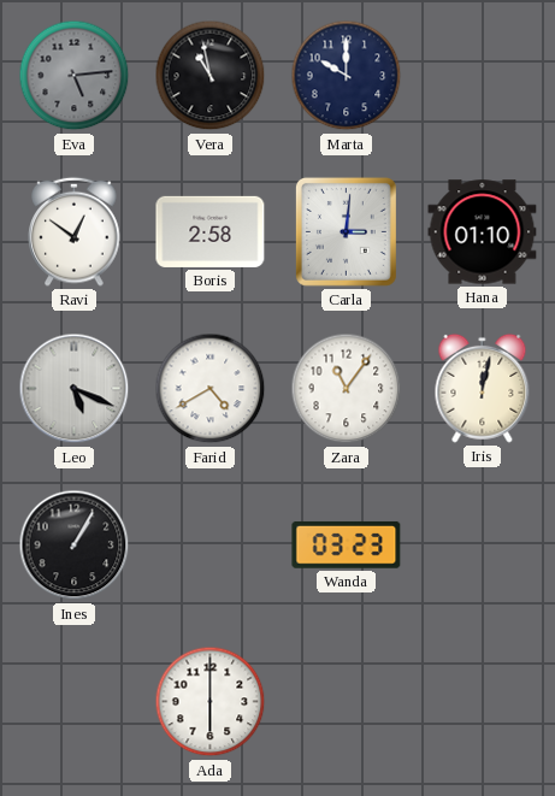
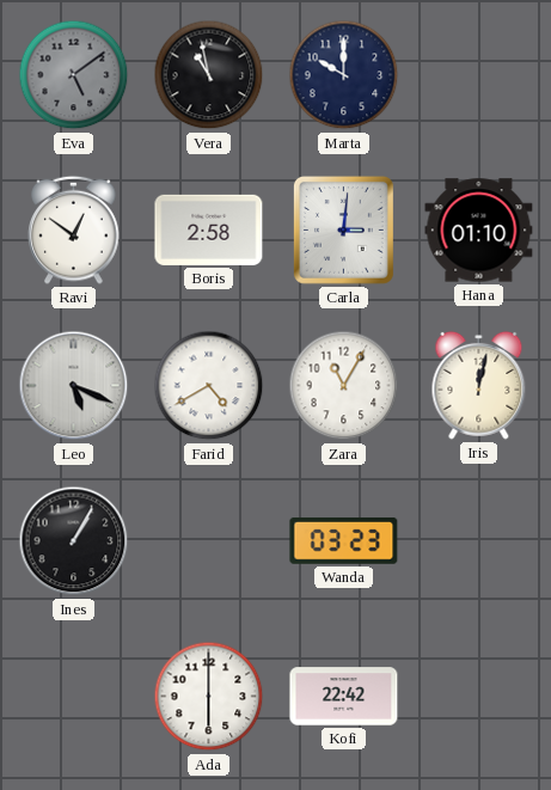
Eva: 5:14 -> 5:09
Zara: 11:06 -> 11:05
Kofi: none -> 22:42
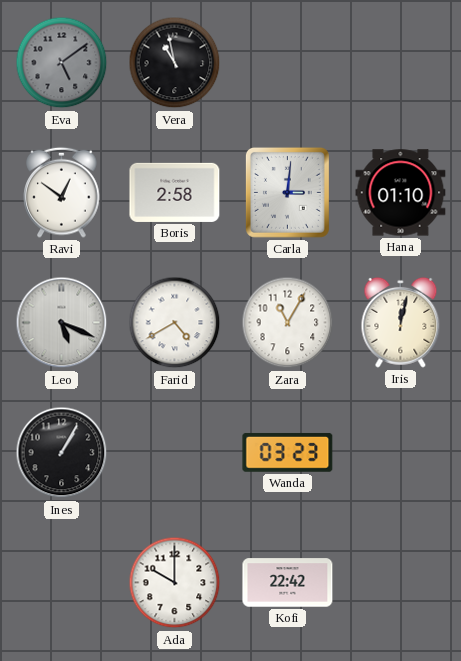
Marta: 10:00 -> none
Ada: 6:00 -> 10:00
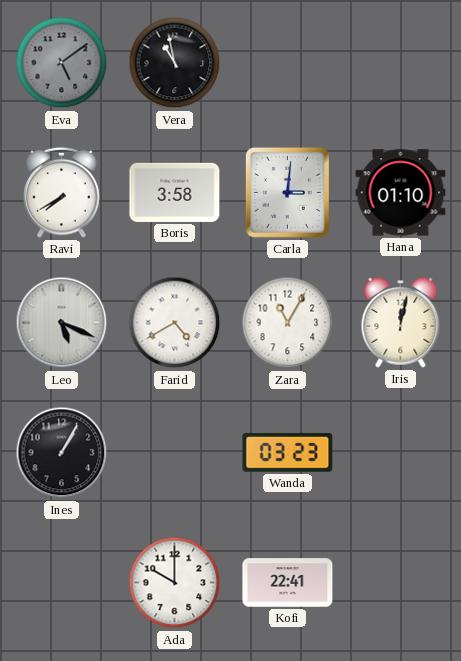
Ravi: 12:51 -> 7:40
Boris: 2:58 -> 3:58
Kofi: 22:42 -> 22:41
